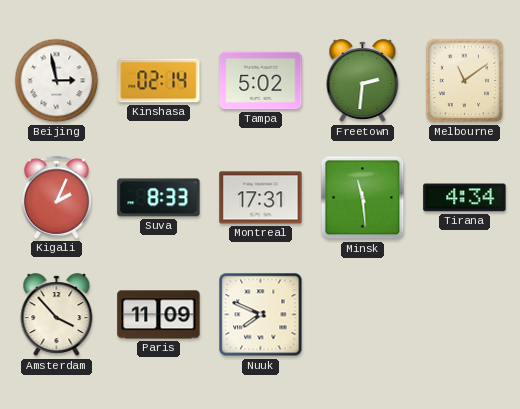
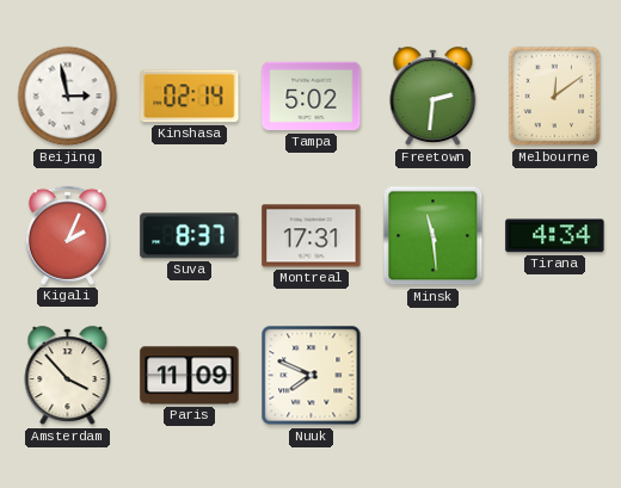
Melbourne: 11:09 -> 12:09
Suva: 8:33 -> 8:37
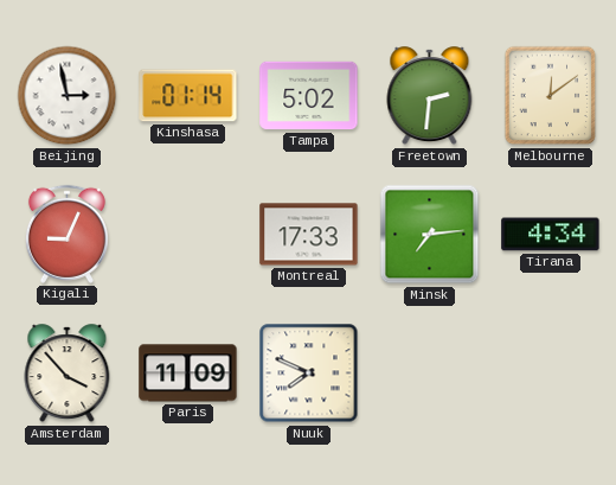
Kinshasa: 02:14 -> 01:14
Kigali: 2:04 -> 9:04
Suva: 8:37 -> none
Montreal: 17:31 -> 17:33
Minsk: 11:29 -> 7:14
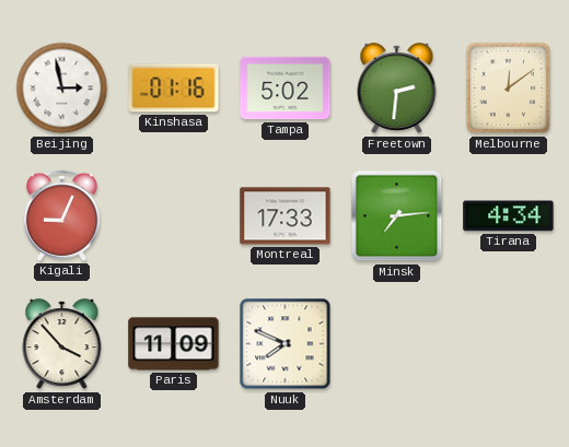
Kinshasa: 01:14 -> 01:16
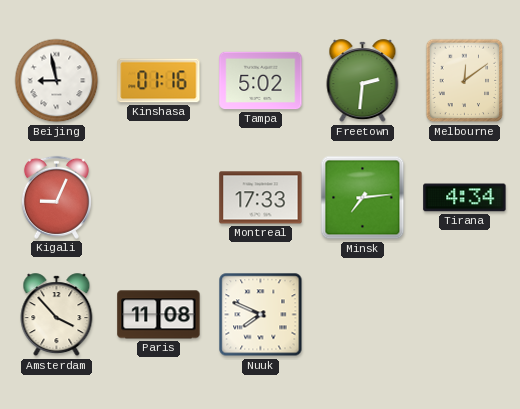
Beijing: 2:58 -> 8:58
Paris: 11:09 -> 11:08
